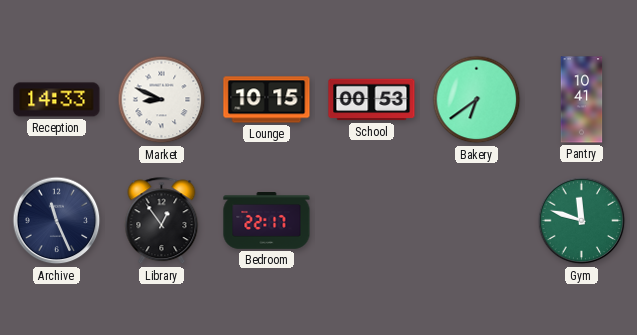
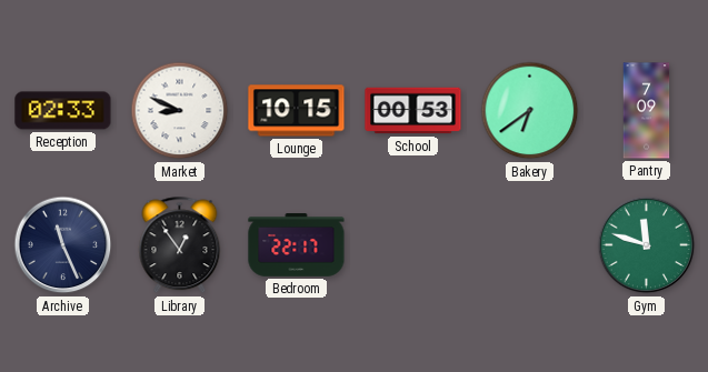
Reception: 14:33 -> 02:33
Pantry: 10:41 -> 7:09
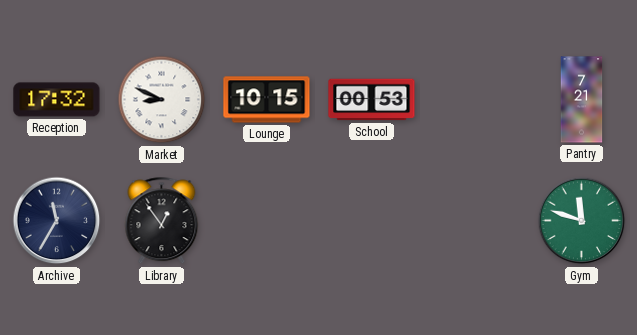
Reception: 02:33 -> 17:32
Bakery: 6:39 -> none
Pantry: 7:09 -> 7:21
Archive: 11:26 -> 11:35
Bedroom: 22:17 -> none
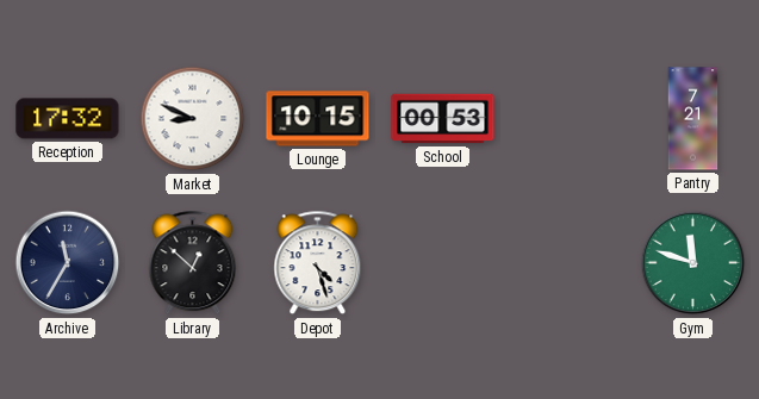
Library: 12:54 -> 12:52
Depot: none -> 4:27
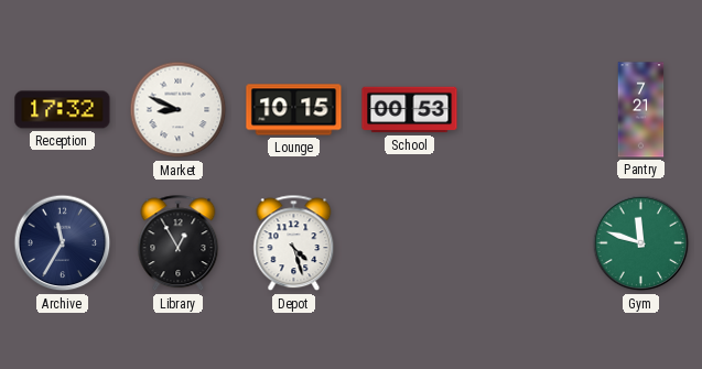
Library: 12:52 -> 12:55
